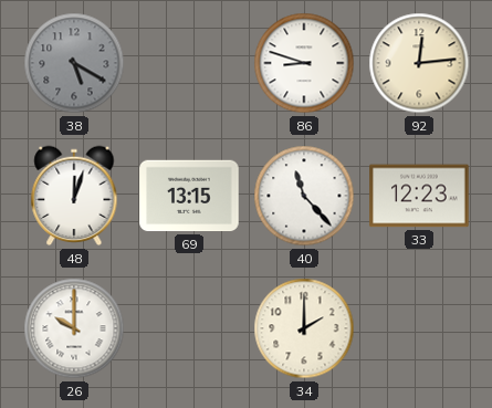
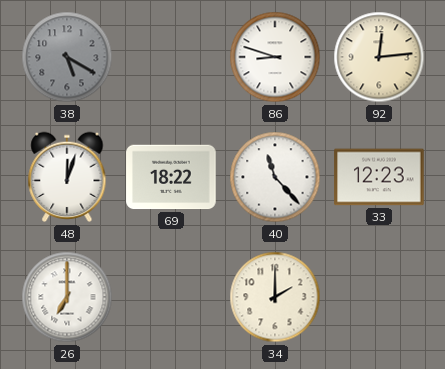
69: 13:15 -> 18:22
26: 10:00 -> 7:00
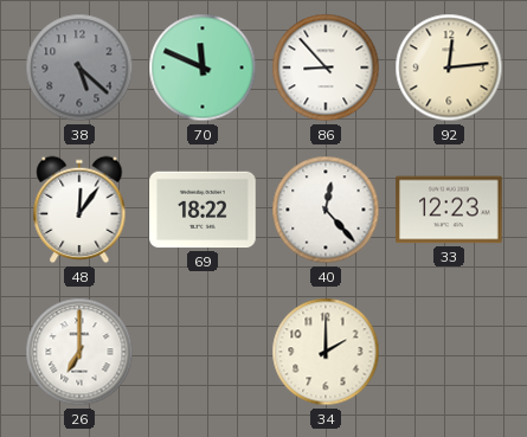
38: 5:20 -> 5:22
70: none -> 11:49
86: 8:48 -> 8:53
48: 12:03 -> 12:06
40: 11:23 -> 12:23
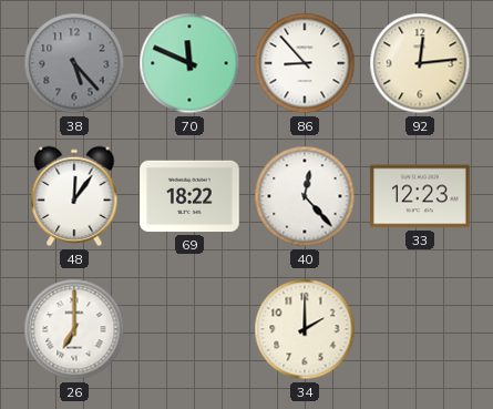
38: 5:22 -> 5:23
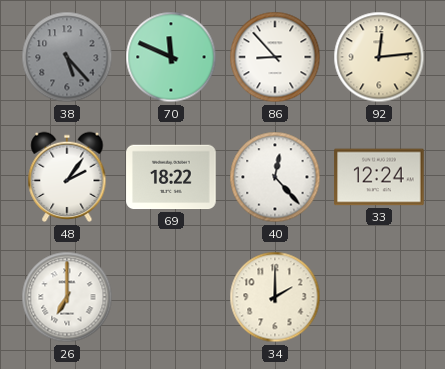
48: 12:06 -> 2:06
33: 12:23 -> 12:24
